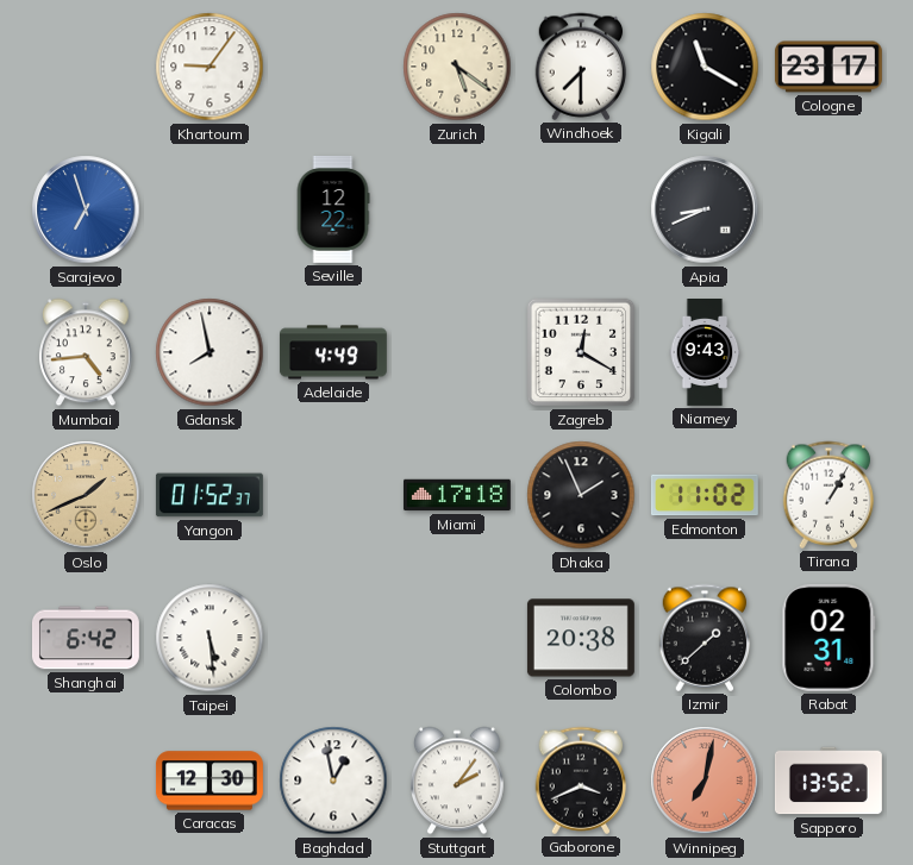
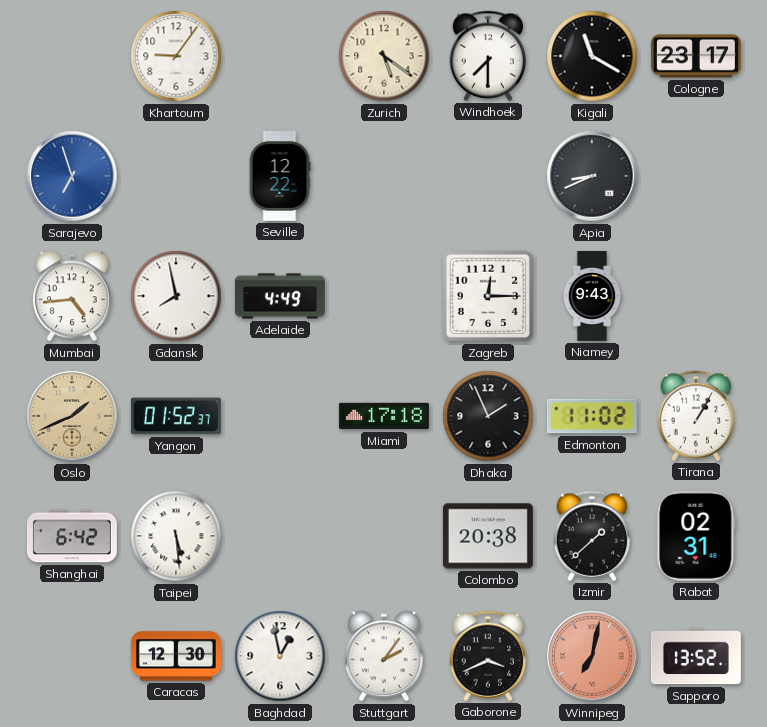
Zagreb: 12:20 -> 12:15
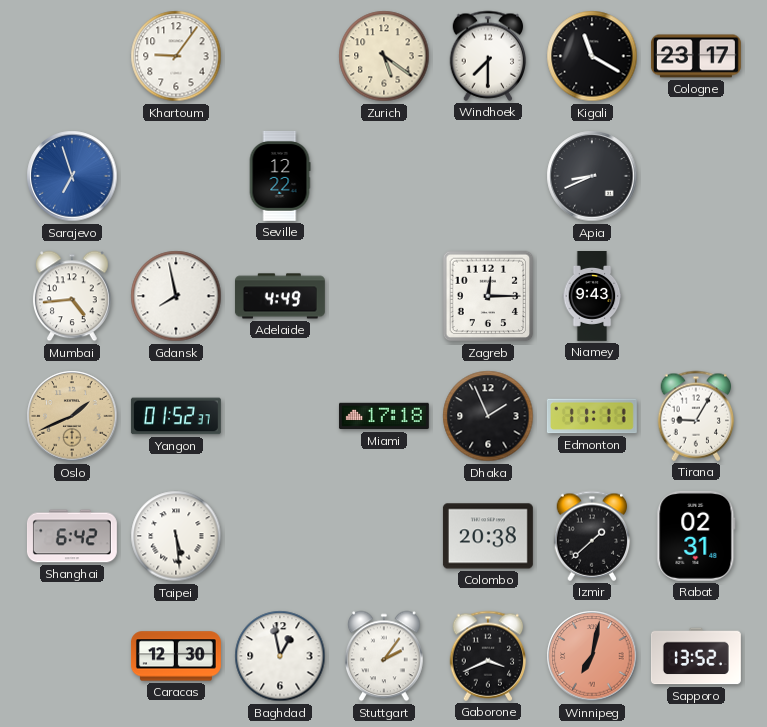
Edmonton: 11:02 -> 11:11
Tirana: 1:05 -> 9:05
